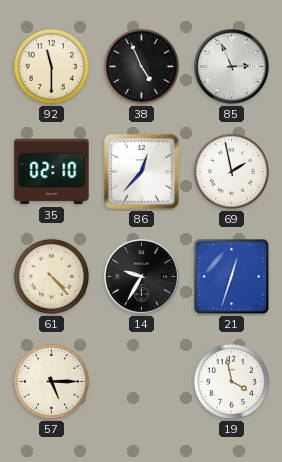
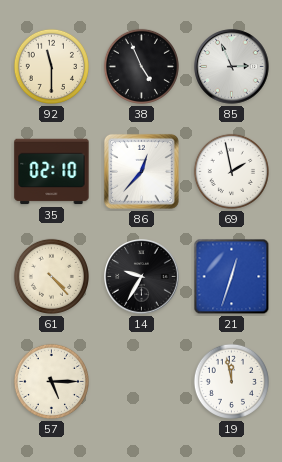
19: 3:58 -> 11:58
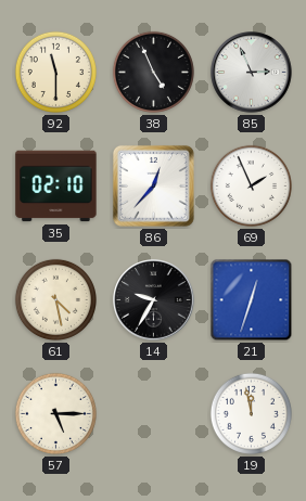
69: 1:58 -> 1:56
61: 4:23 -> 4:28
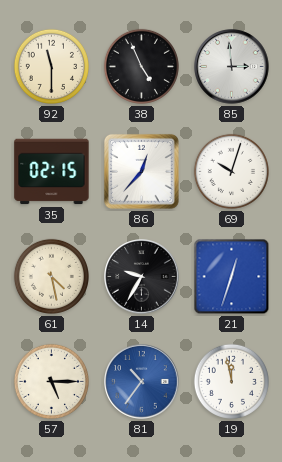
85: 2:56 -> 2:59
35: 02:10 -> 02:15
69: 1:56 -> 10:03
81: none -> 10:36
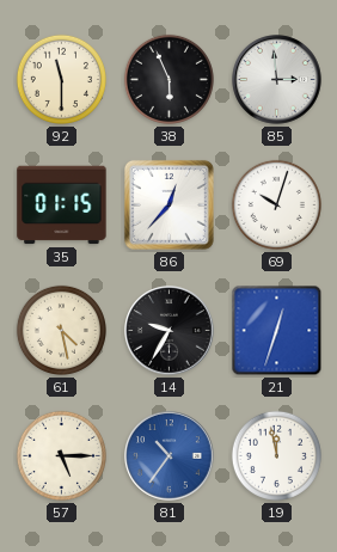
38: 4:56 -> 5:56
35: 02:15 -> 01:15
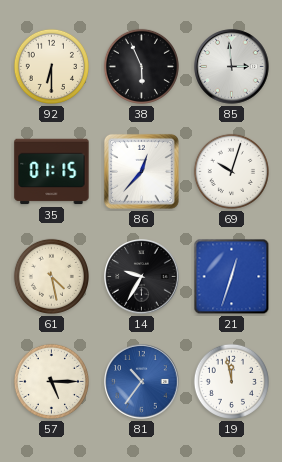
92: 11:30 -> 6:30
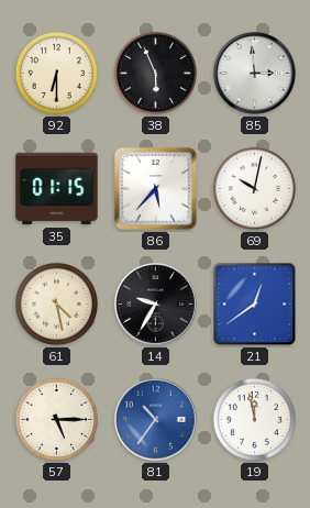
86: 12:37 -> 5:37
69: 10:03 -> 10:02
21: 12:33 -> 12:39
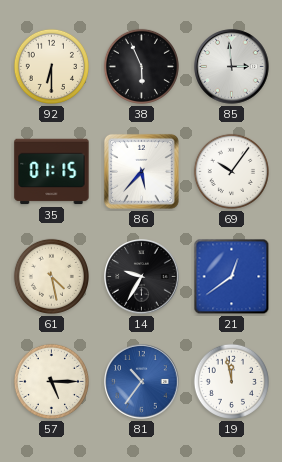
69: 10:02 -> 10:06
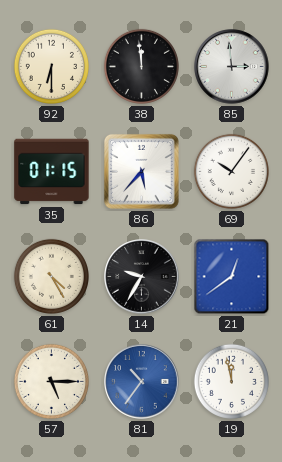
38: 5:56 -> 11:59
61: 4:28 -> 4:25
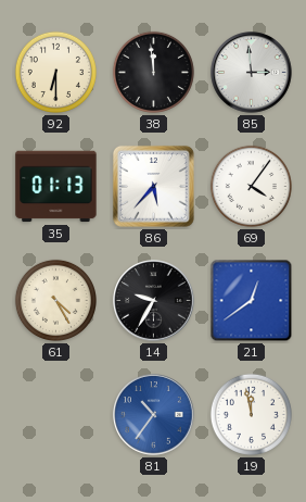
35: 01:15 -> 01:13
69: 10:06 -> 4:06
57: 5:15 -> none
